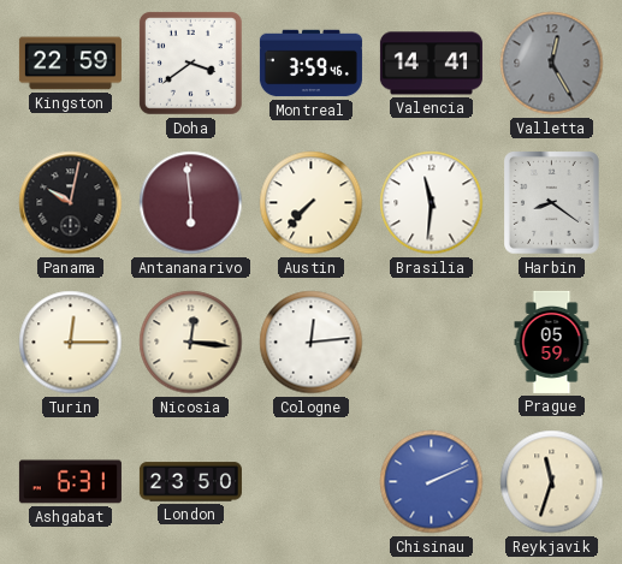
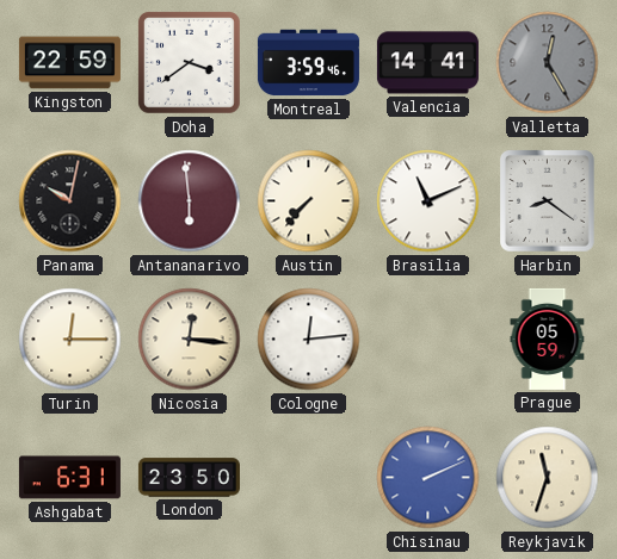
Brasilia: 11:31 -> 11:11
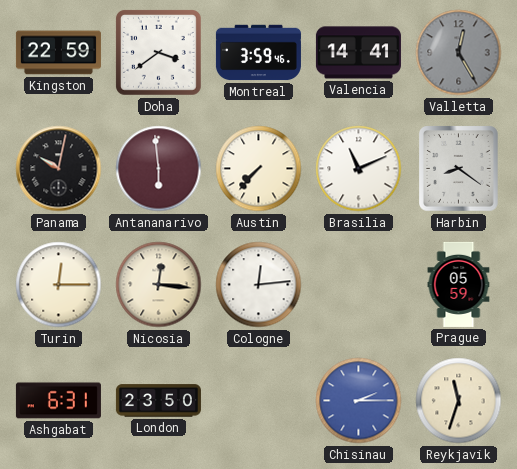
Chisinau: 2:11 -> 2:15
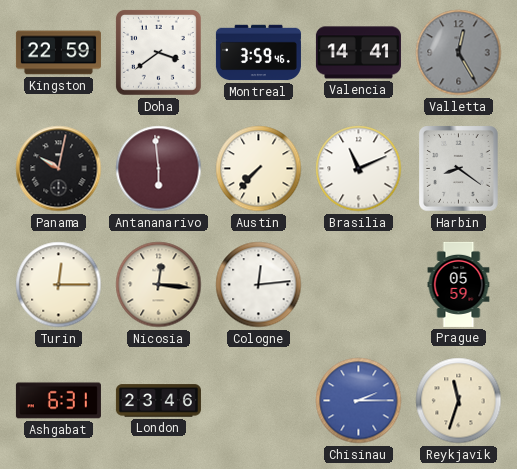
London: 23:50 -> 23:46
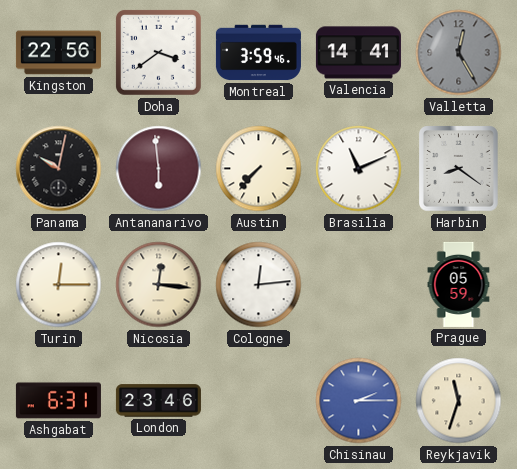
Kingston: 22:59 -> 22:56
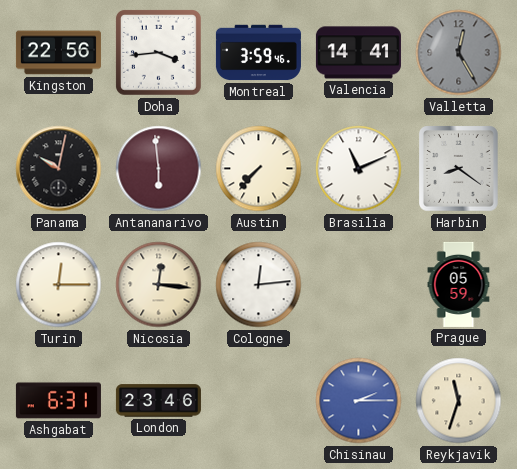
Doha: 3:39 -> 3:44
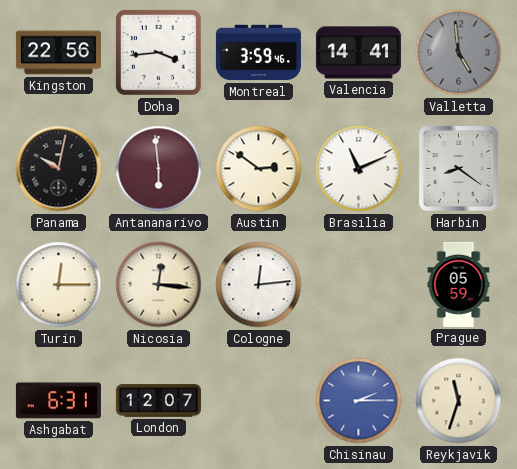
Valletta: 12:25 -> 4:59
Austin: 7:37 -> 2:51
London: 23:46 -> 12:07
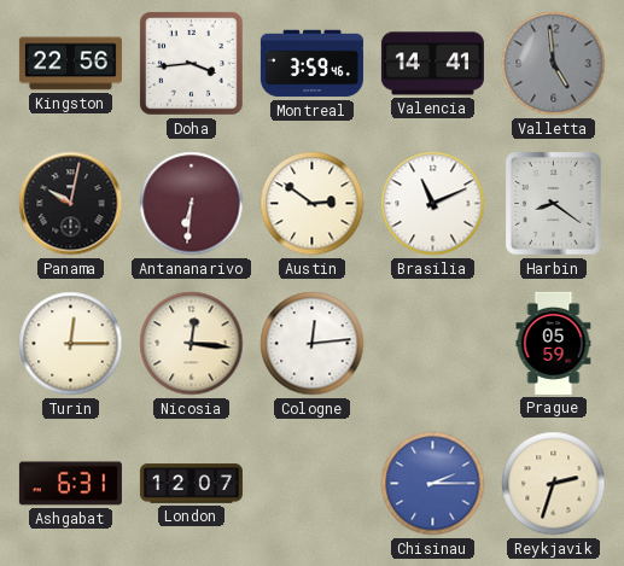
Antananarivo: 5:59 -> 6:31
Reykjavik: 11:33 -> 2:33
